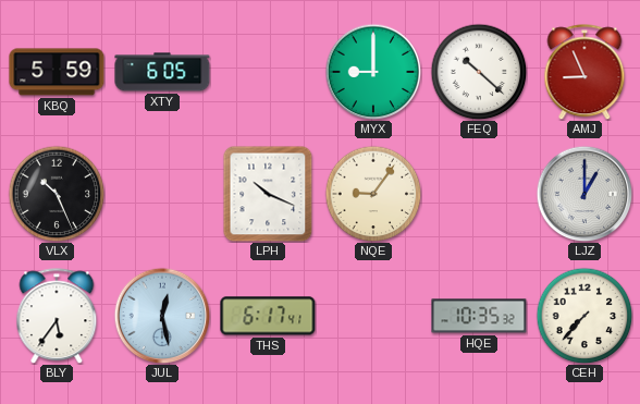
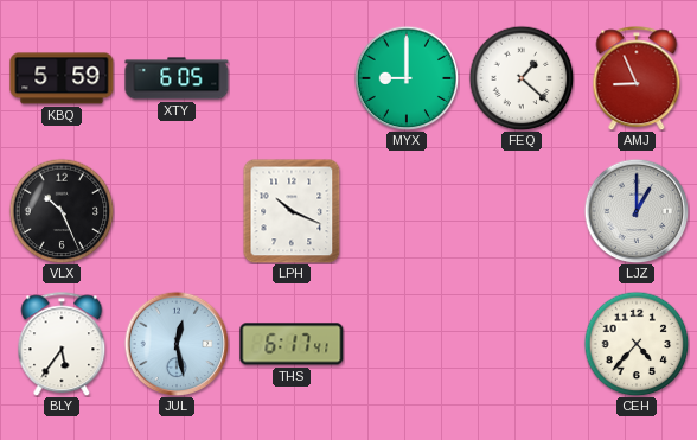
FEQ: 10:22 -> 1:22
NQE: 9:06 -> none
HQE: 10:35 -> none
CEH: 7:37 -> 4:37
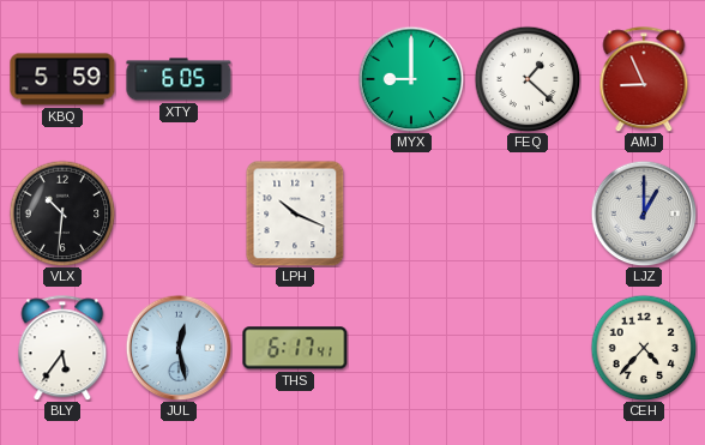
VLX: 10:26 -> 10:31
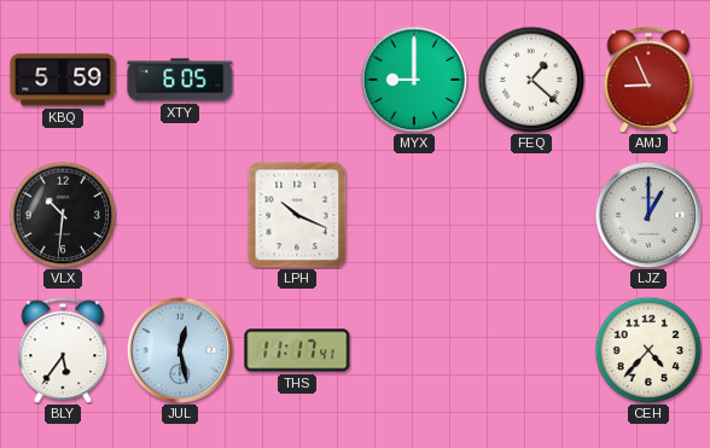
THS: 6:17 -> 11:17
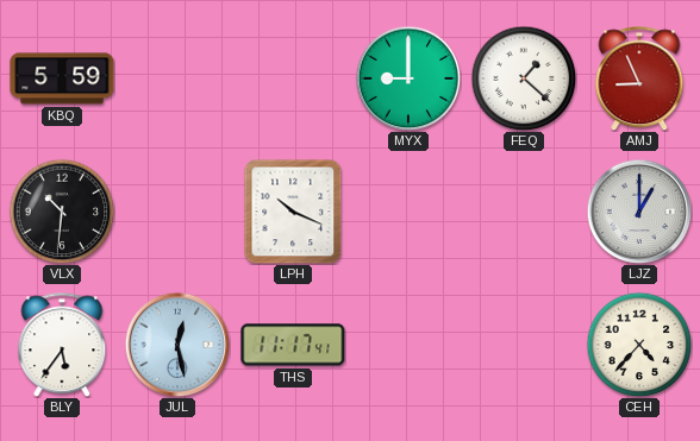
XTY: 6:05 -> none
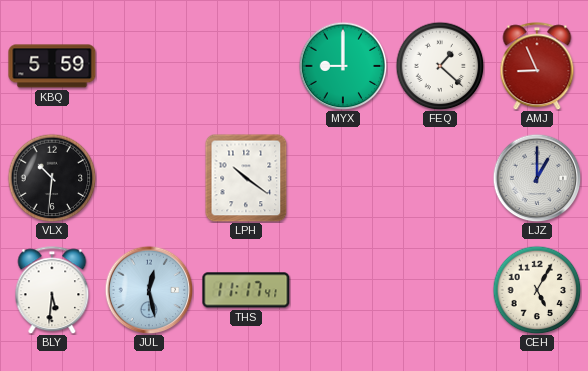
LPH: 10:19 -> 10:21
BLY: 5:36 -> 5:31
CEH: 4:37 -> 5:05
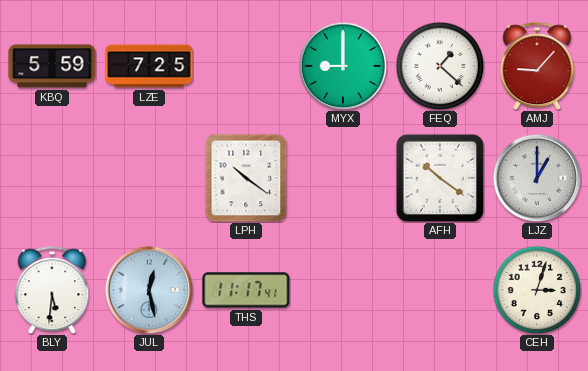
LZE: none -> 7:25
AMJ: 8:56 -> 9:07
VLX: 10:31 -> none
AFH: none -> 10:21
CEH: 5:05 -> 3:03
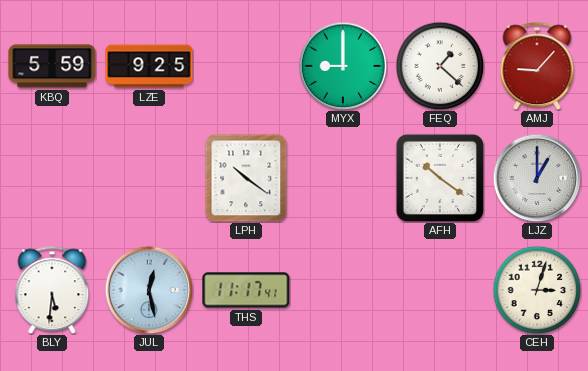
LZE: 7:25 -> 9:25
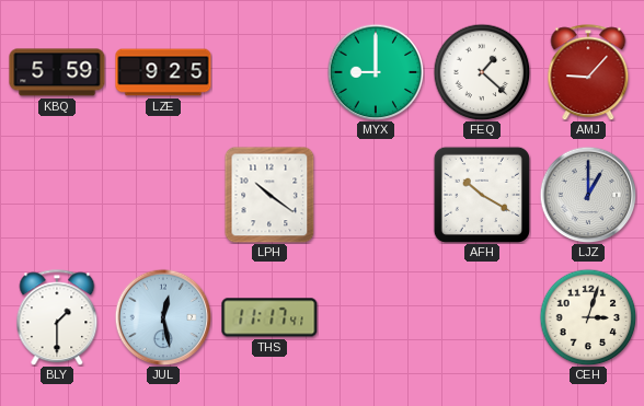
AFH: 10:21 -> 10:20
BLY: 5:31 -> 1:30
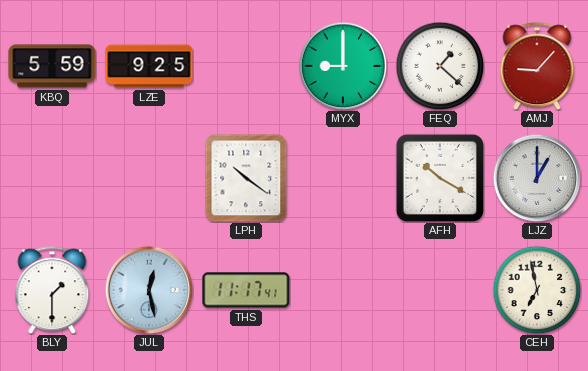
CEH: 3:03 -> 6:58
